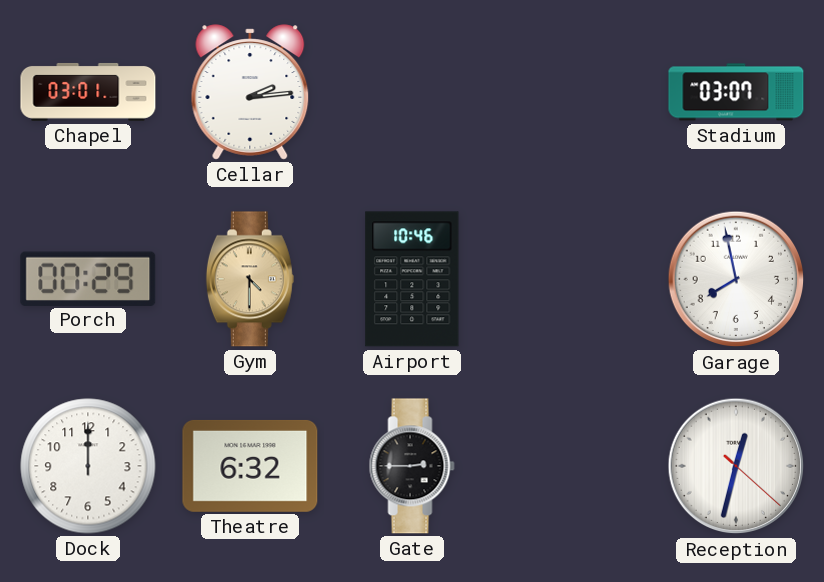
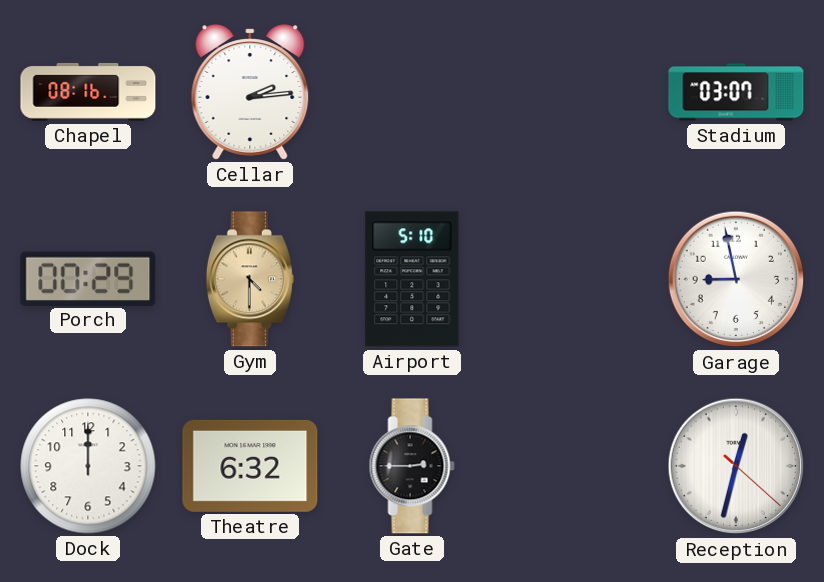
Chapel: 03:01 -> 08:16
Airport: 10:46 -> 5:10
Garage: 7:58 -> 8:58
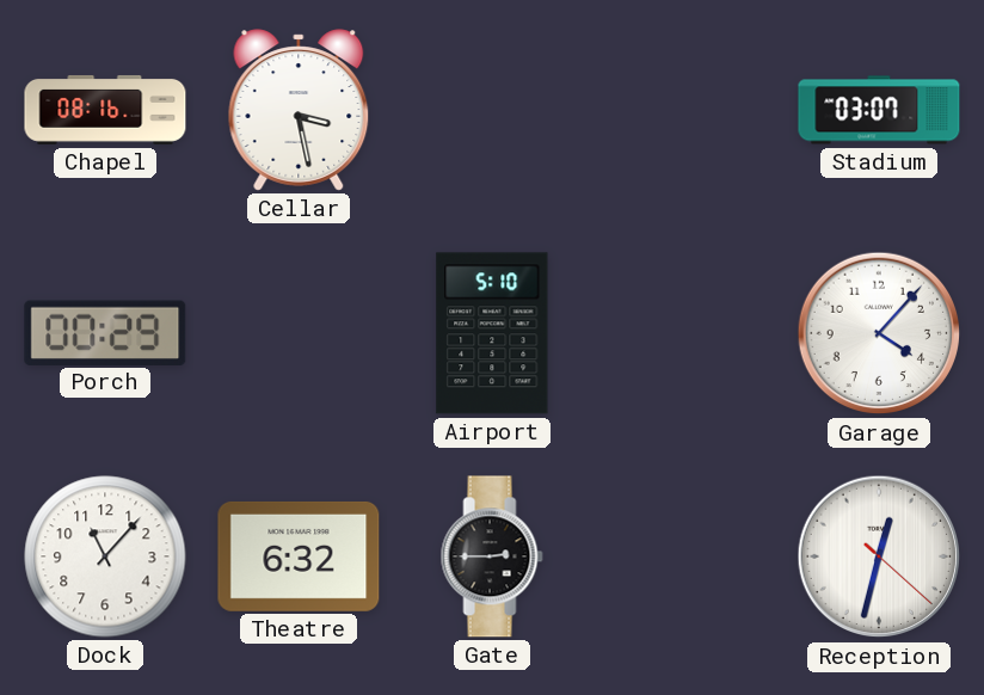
Cellar: 2:14 -> 3:28
Gym: 4:30 -> none
Garage: 8:58 -> 4:07
Dock: 12:00 -> 11:07
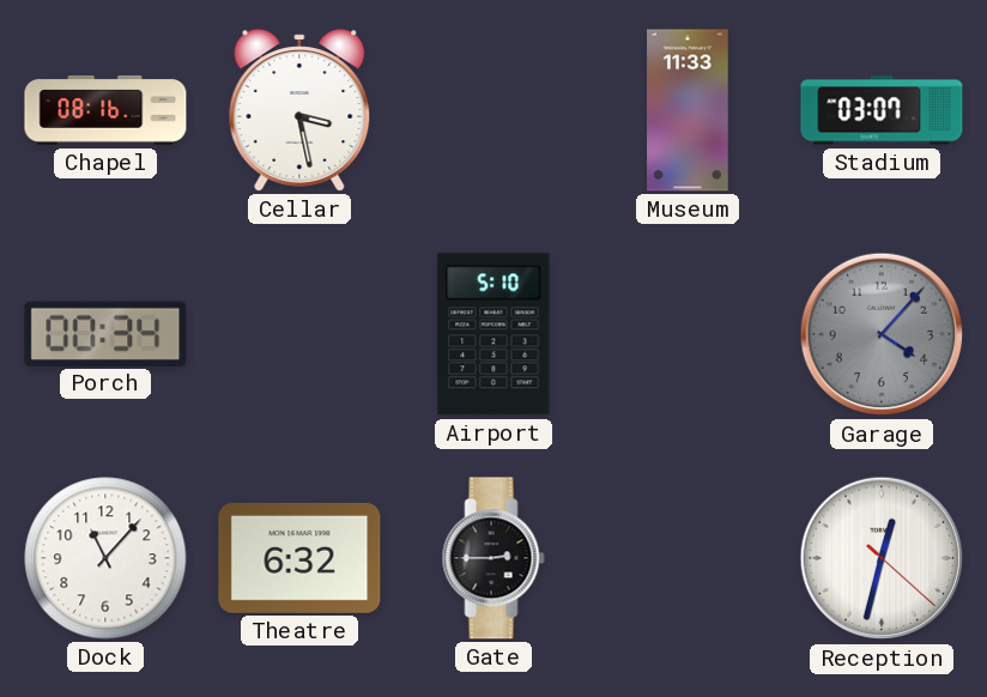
Museum: none -> 11:33
Porch: 00:29 -> 00:34
Garage dial: white -> grey
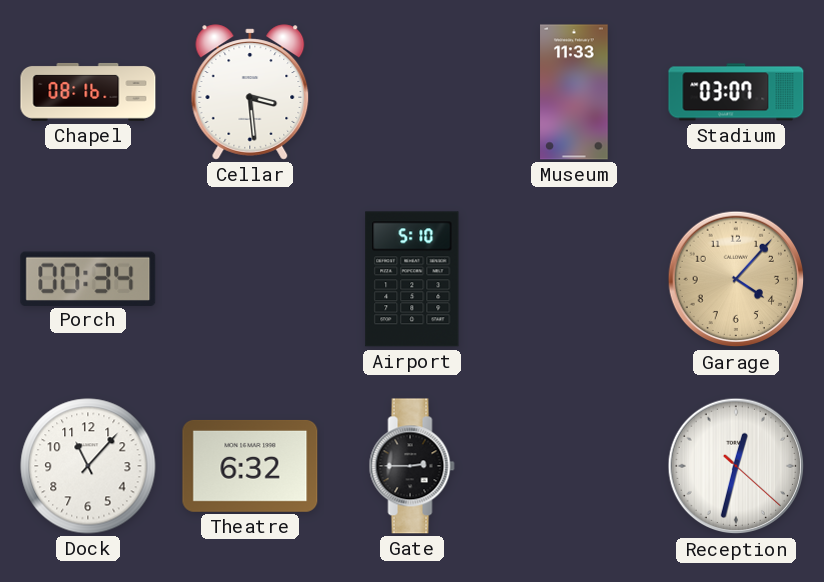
Cellar: 3:28 -> 3:29
Garage dial: grey -> champagne
